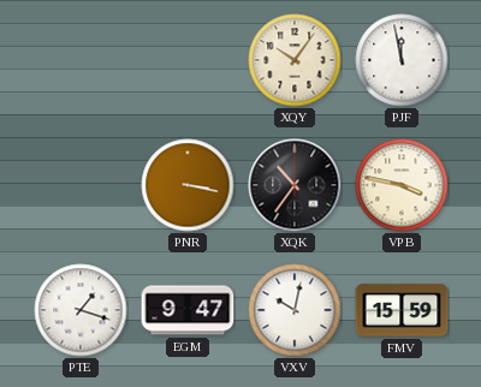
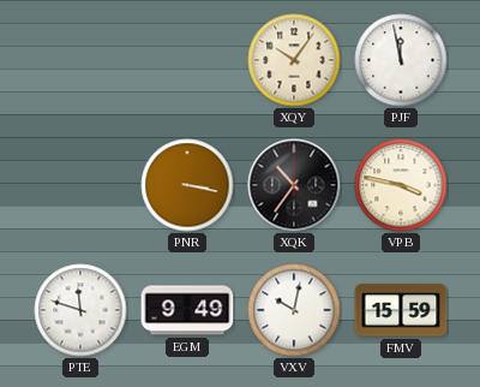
PTE: 1:18 -> 11:48
EGM: 9:47 -> 9:49
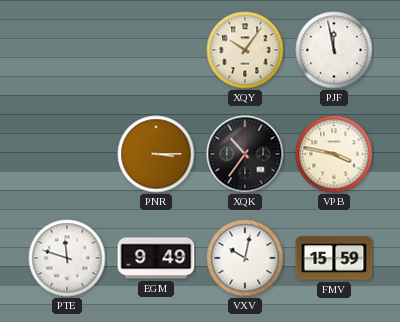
PNR: 3:17 -> 3:15
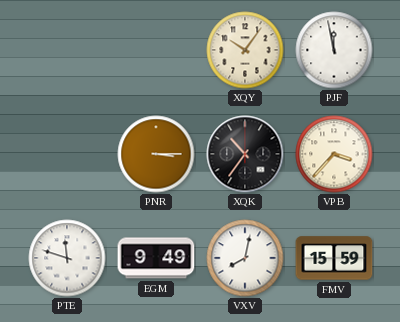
VPB: 3:47 -> 3:37
VXV: 10:02 -> 8:02
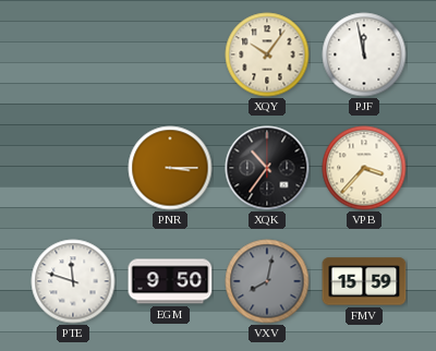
EGM: 9:49 -> 9:50
VXV dial: white -> grey
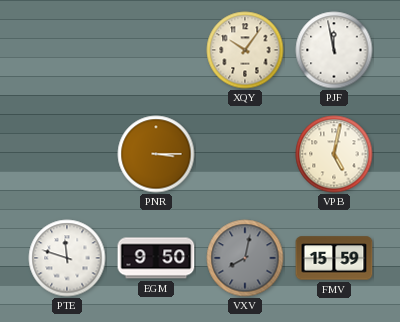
XQK: 10:36 -> none
VPB: 3:37 -> 5:02
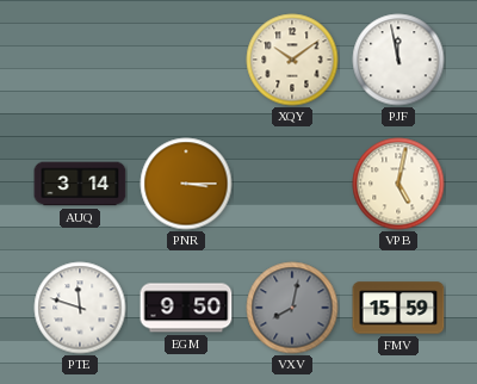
XQY: 10:06 -> 10:09
AUQ: none -> 3:14
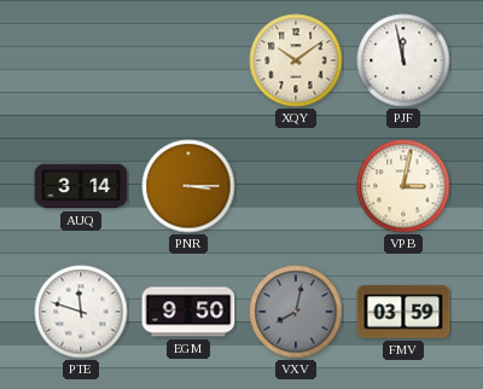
VPB: 5:02 -> 3:02
FMV: 15:59 -> 03:59
